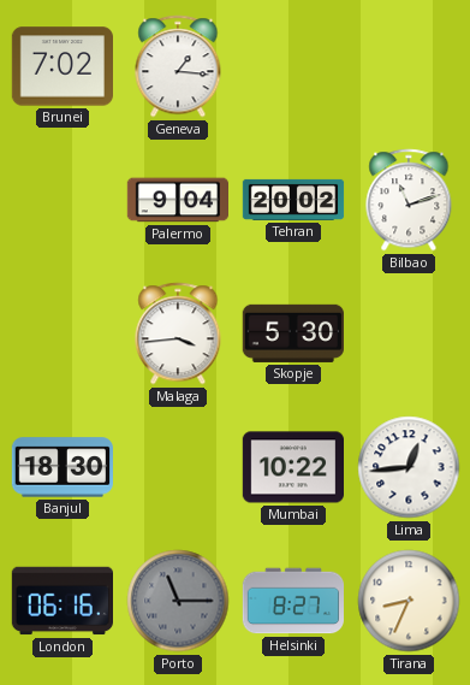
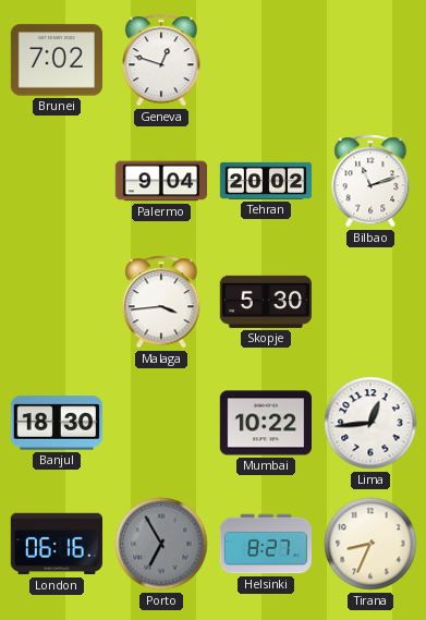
Geneva: 1:16 -> 12:48
Porto: 11:15 -> 6:55
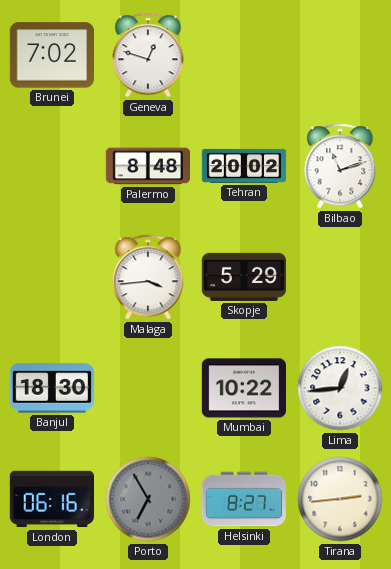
Palermo: 9:04 -> 8:48
Skopje: 5:30 -> 5:29
Tirana: 8:34 -> 2:44
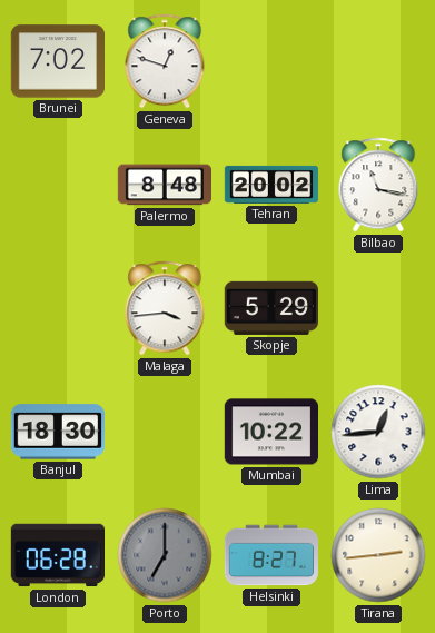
Bilbao: 11:12 -> 11:17
London: 06:16 -> 06:28
Porto: 6:55 -> 7:00
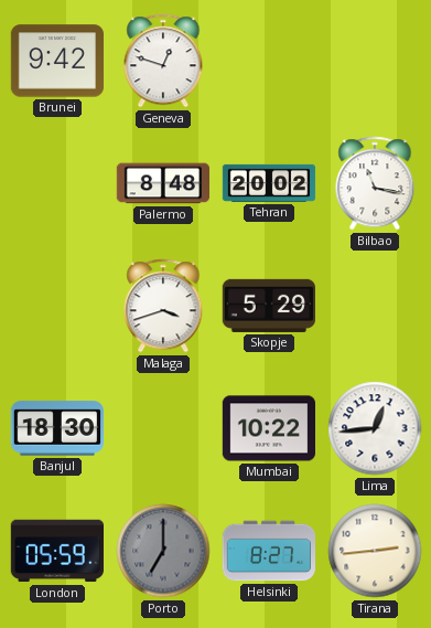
Brunei: 7:02 -> 9:42
Malaga: 3:44 -> 3:42
London: 06:28 -> 05:59
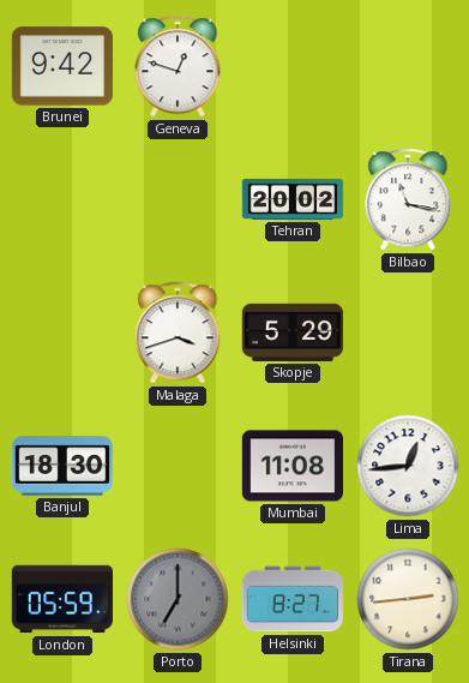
Palermo: 8:48 -> none
Mumbai: 10:22 -> 11:08
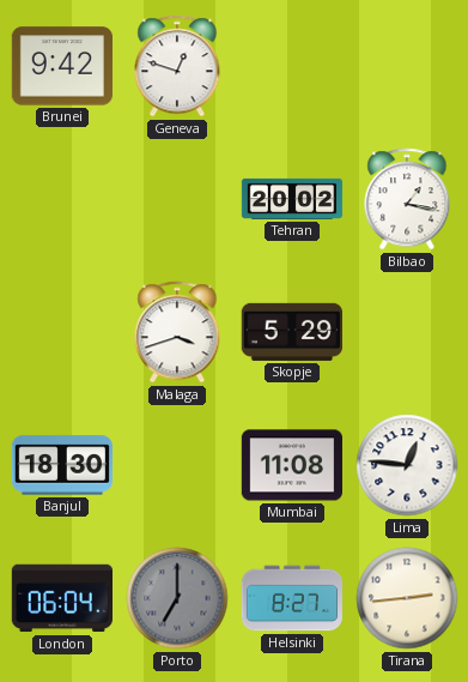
Bilbao: 11:17 -> 1:17
Lima: 12:44 -> 12:46
London: 05:59 -> 06:04
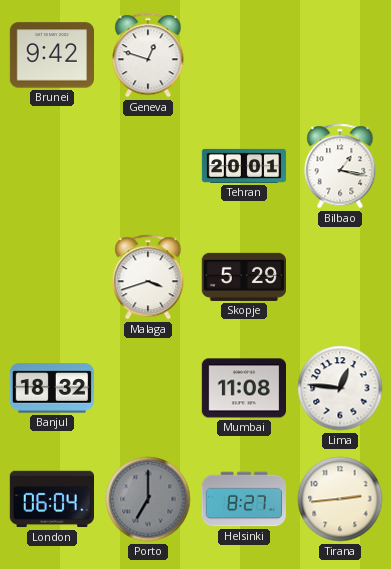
Tehran: 20:02 -> 20:01
Banjul: 18:30 -> 18:32
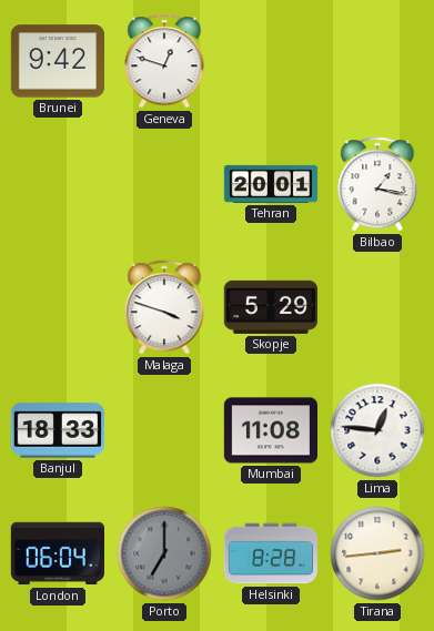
Malaga: 3:42 -> 3:48
Banjul: 18:32 -> 18:33
Helsinki: 8:27 -> 8:28
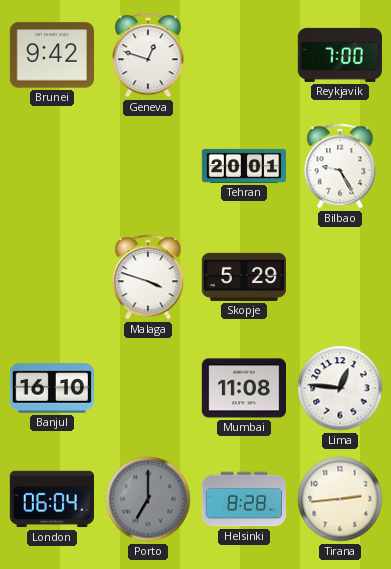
Reykjavik: none -> 7:00
Bilbao: 1:17 -> 9:25
Banjul: 18:33 -> 16:10
